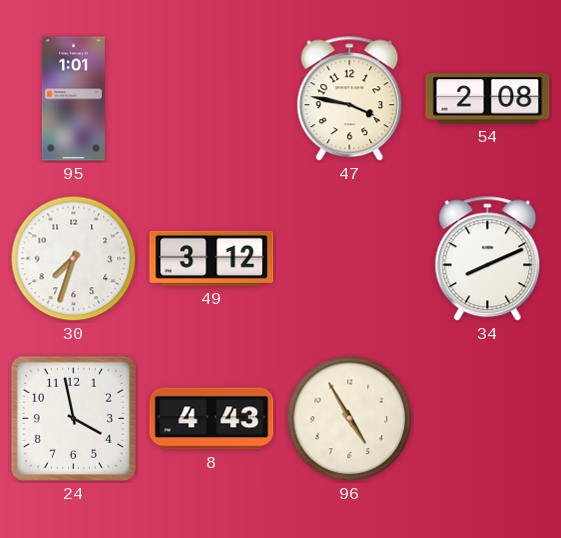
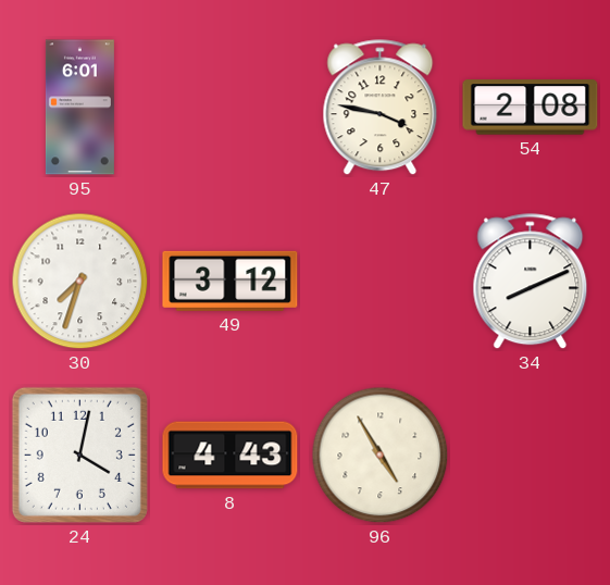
95: 1:01 -> 6:01
24: 3:58 -> 4:02
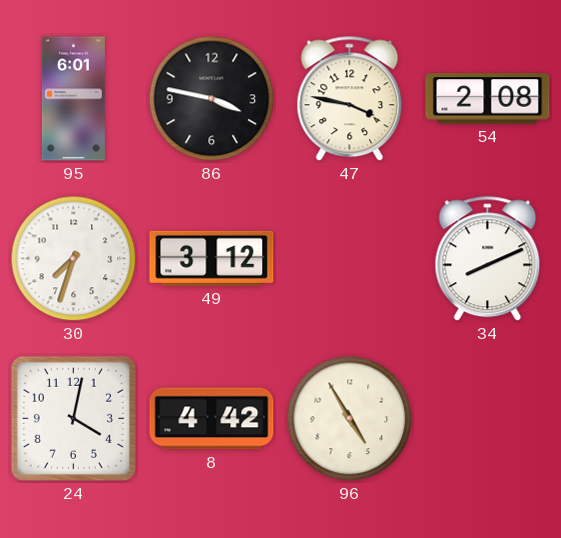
86: none -> 3:47
8: 4:43 -> 4:42
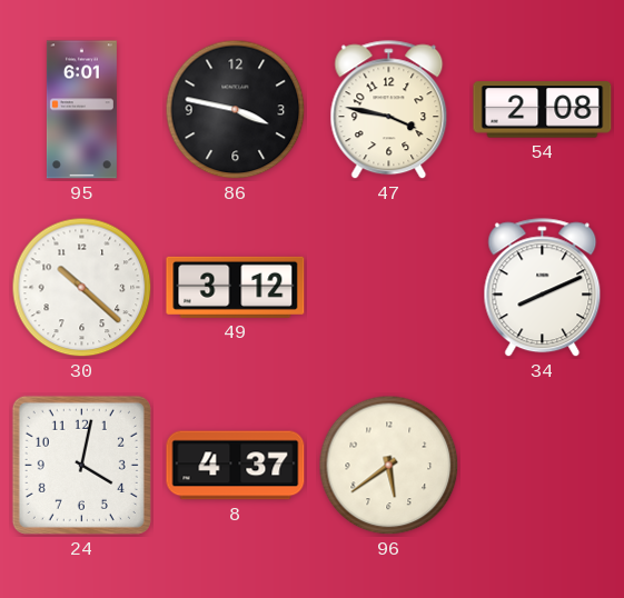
30: 7:33 -> 10:22
8: 4:42 -> 4:37
96: 4:55 -> 5:39
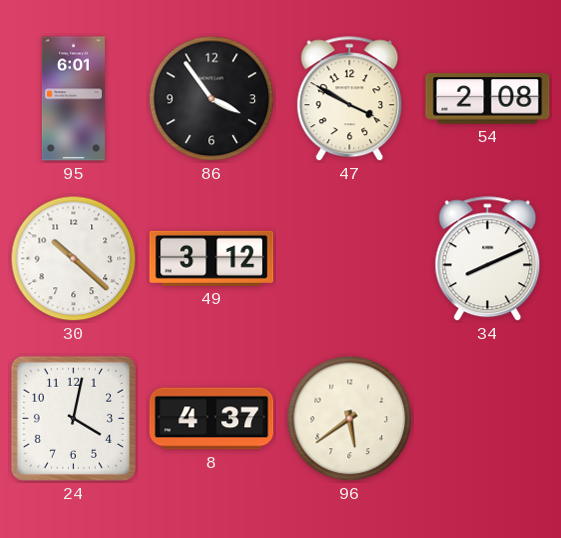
86: 3:47 -> 3:54
47: 3:47 -> 3:50
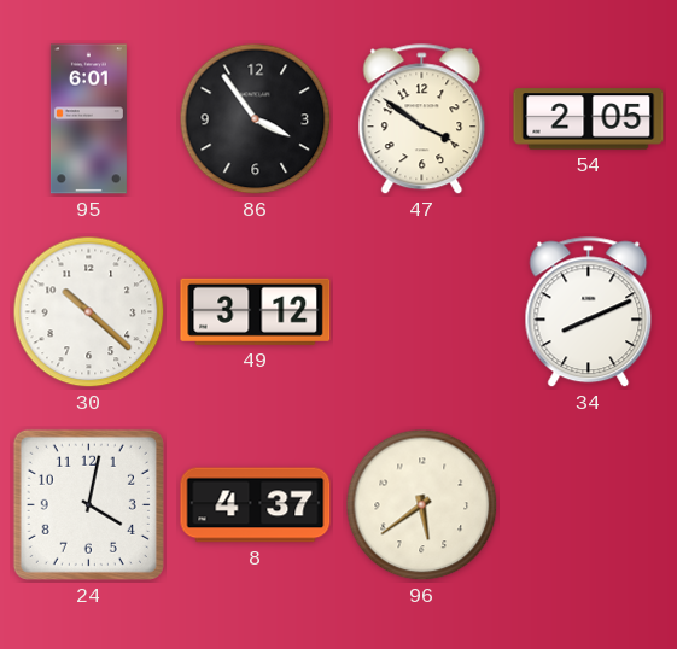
47: 3:50 -> 3:51
54: 2:08 -> 2:05
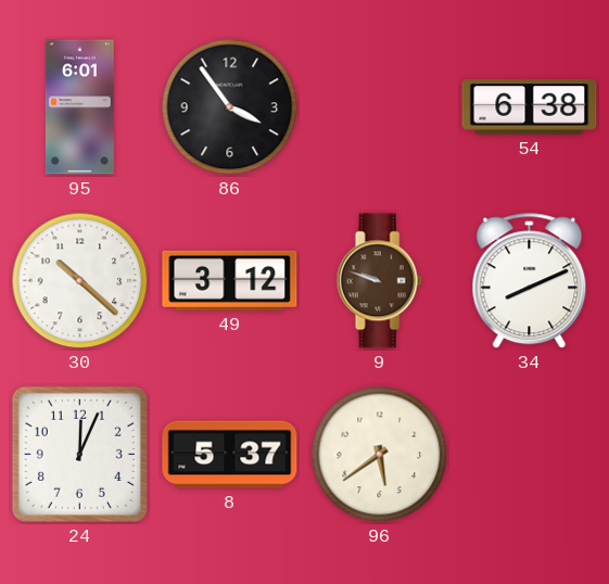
47: 3:51 -> none
54: 2:05 -> 6:38
9: none -> 9:48
24: 4:02 -> 12:04
8: 4:37 -> 5:37
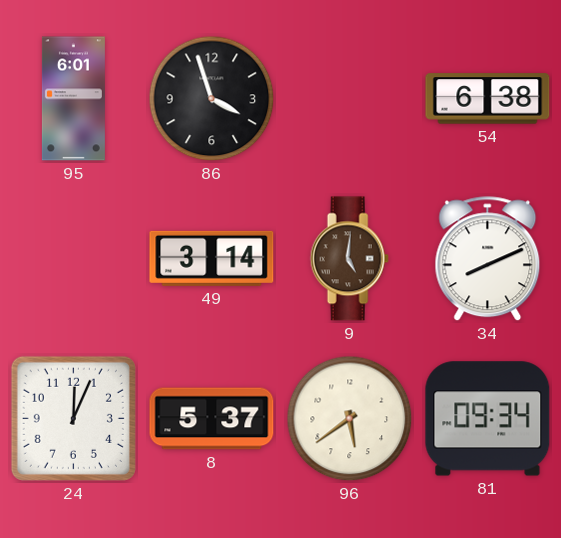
86: 3:54 -> 3:57
30: 10:22 -> none
49: 3:12 -> 3:14
9: 9:48 -> 5:01
81: none -> 09:34
